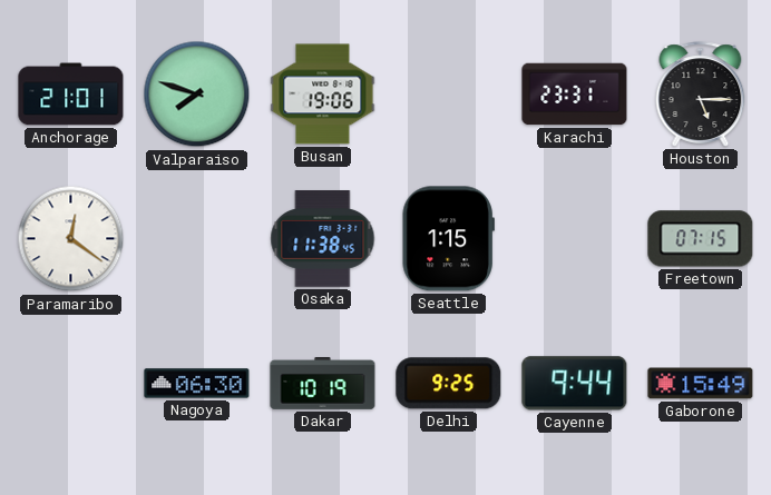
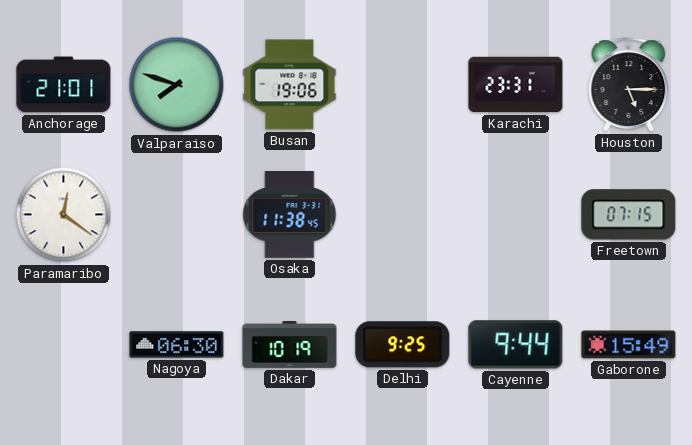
Seattle: 1:15 -> none
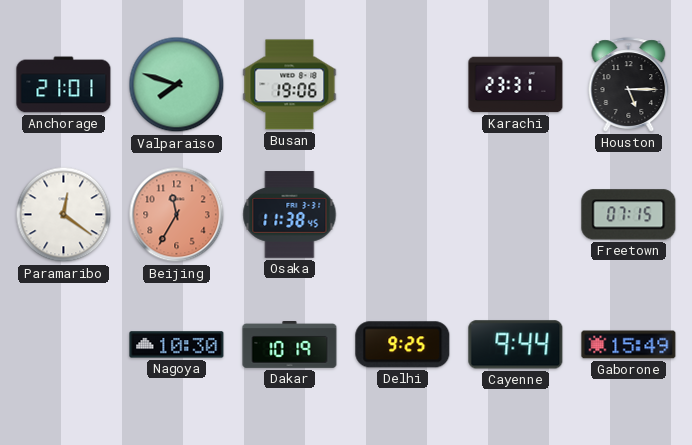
Beijing: none -> 11:35
Nagoya: 06:30 -> 10:30
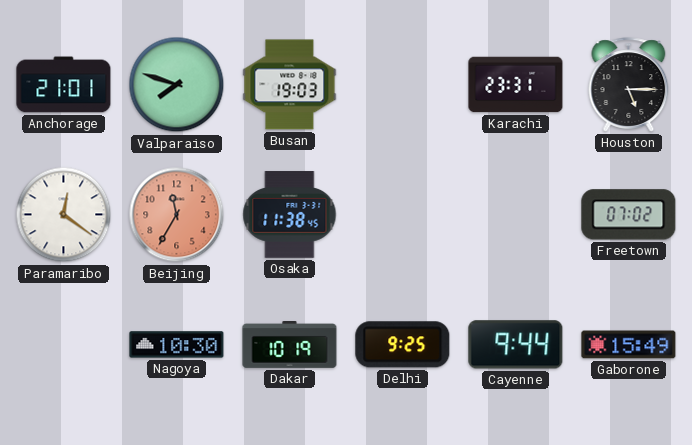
Busan: 19:06 -> 19:03
Freetown: 07:15 -> 07:02
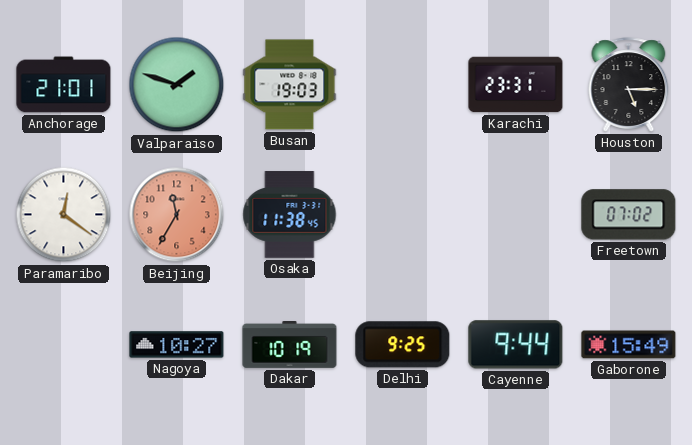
Valparaiso: 7:48 -> 1:48
Nagoya: 10:30 -> 10:27
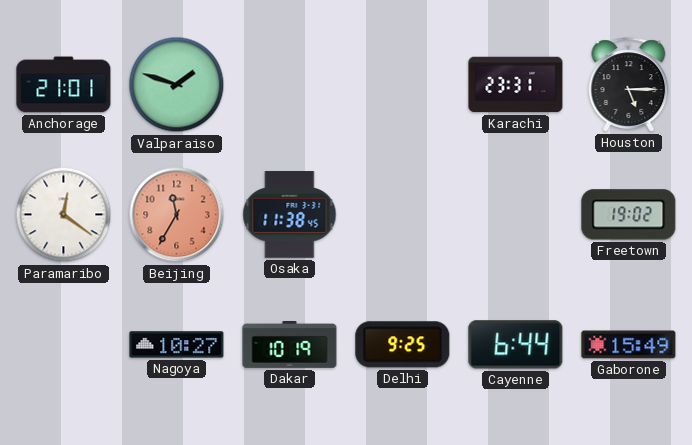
Busan: 19:03 -> none
Freetown: 07:02 -> 19:02
Cayenne: 9:44 -> 6:44
